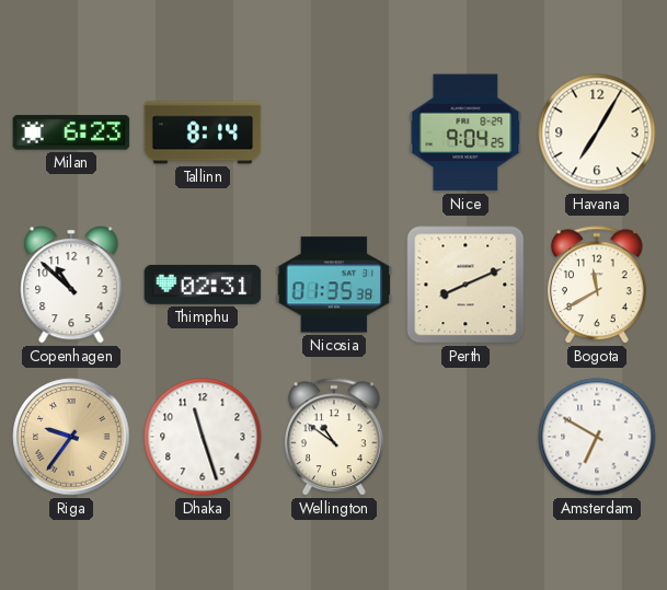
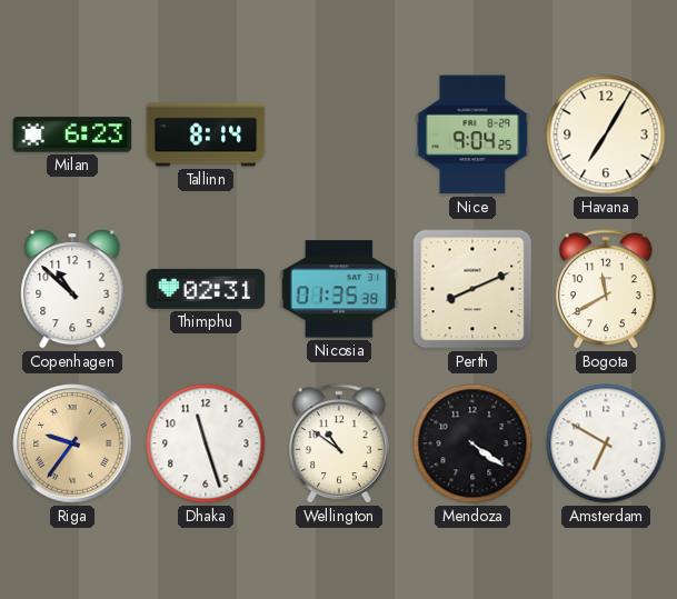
Mendoza: none -> 4:21
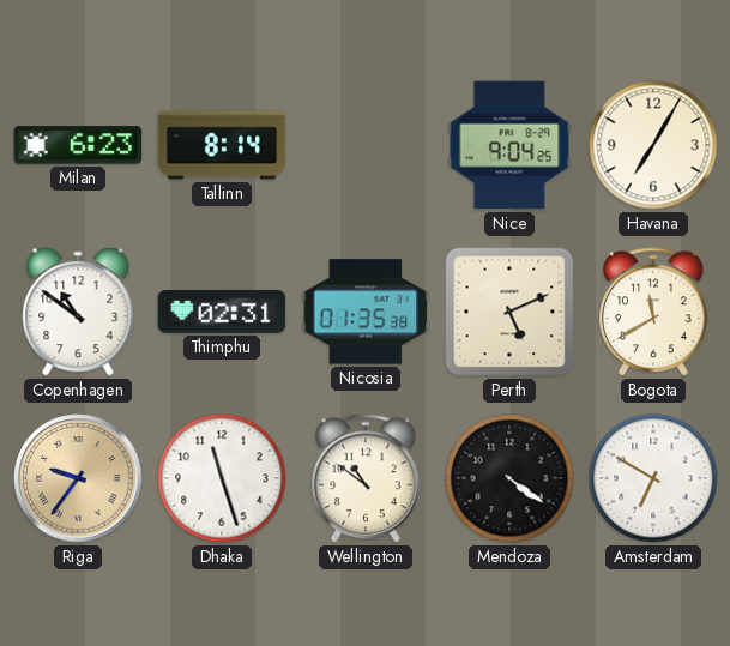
Copenhagen: 10:52 -> 10:51
Perth: 8:11 -> 5:11
